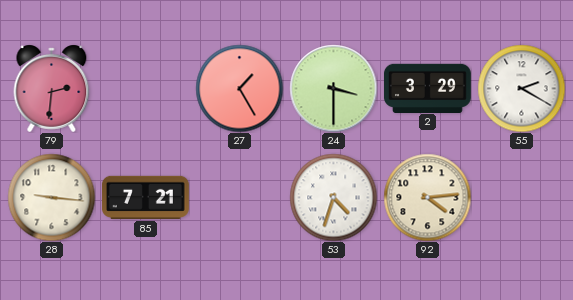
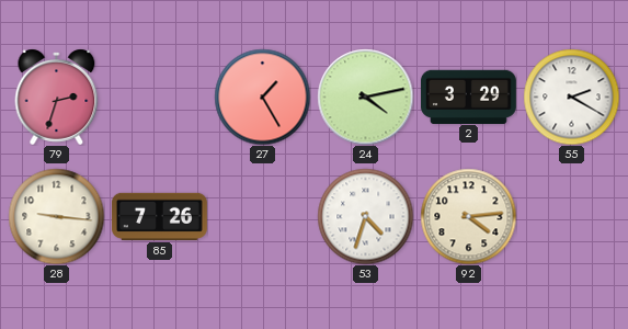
79: 2:31 -> 2:33
24: 3:30 -> 4:13
85: 7:21 -> 7:26
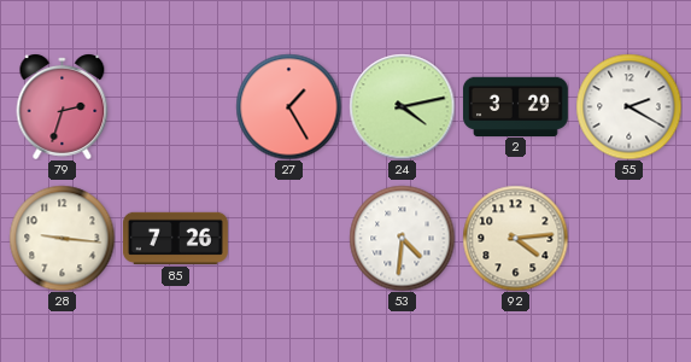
53: 4:33 -> 4:31
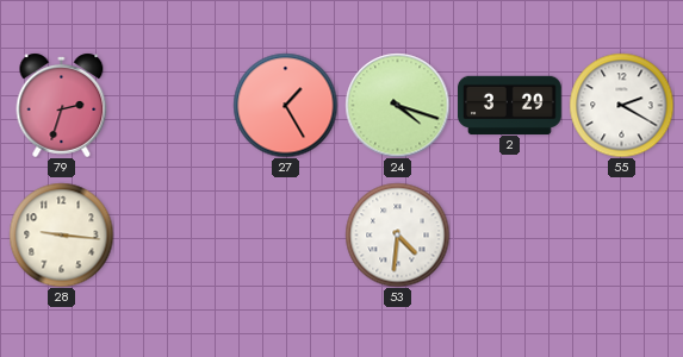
24: 4:13 -> 4:18
85: 7:26 -> none
92: 4:14 -> none
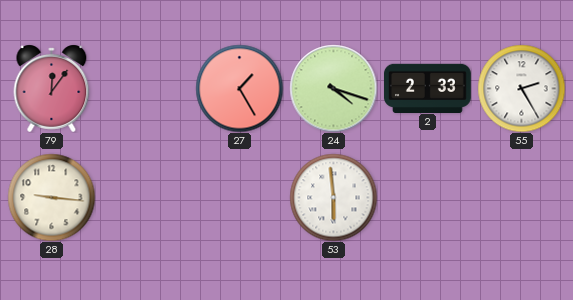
79: 2:33 -> 12:06
2: 3:29 -> 2:33
55: 2:20 -> 2:25
53: 4:31 -> 5:59
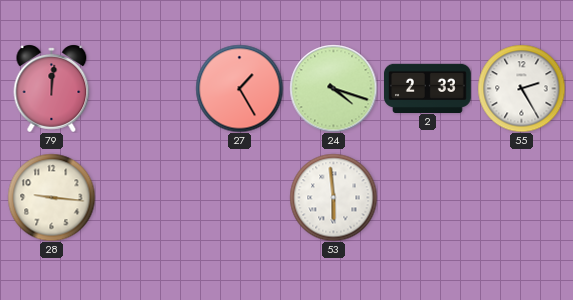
79: 12:06 -> 12:01
